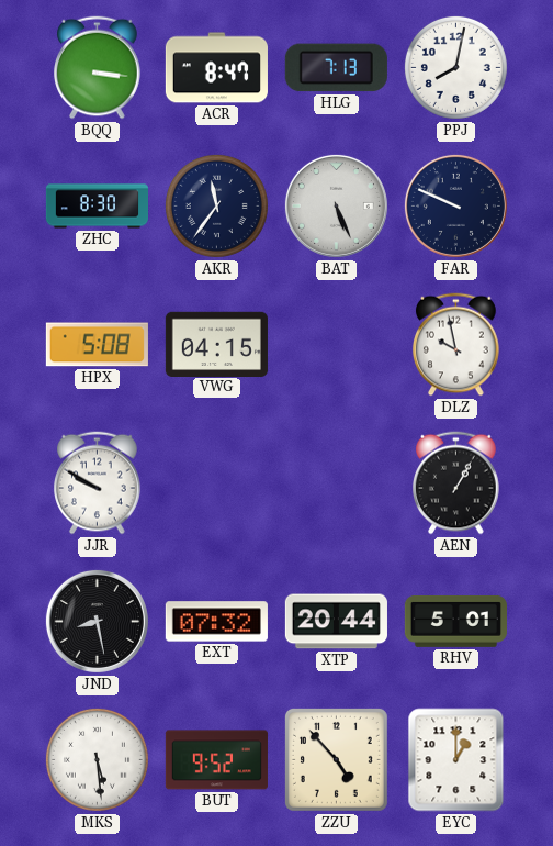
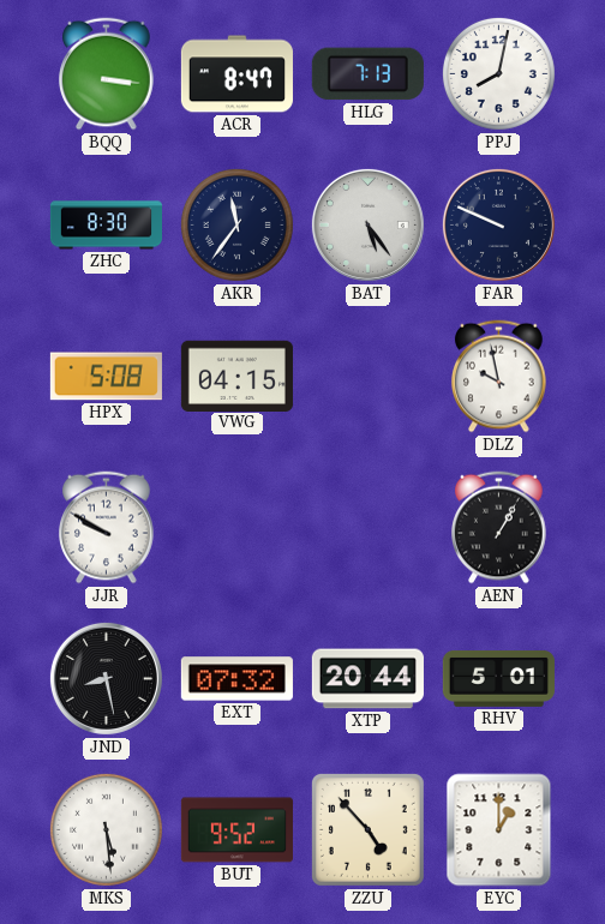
BAT: 5:26 -> 5:24
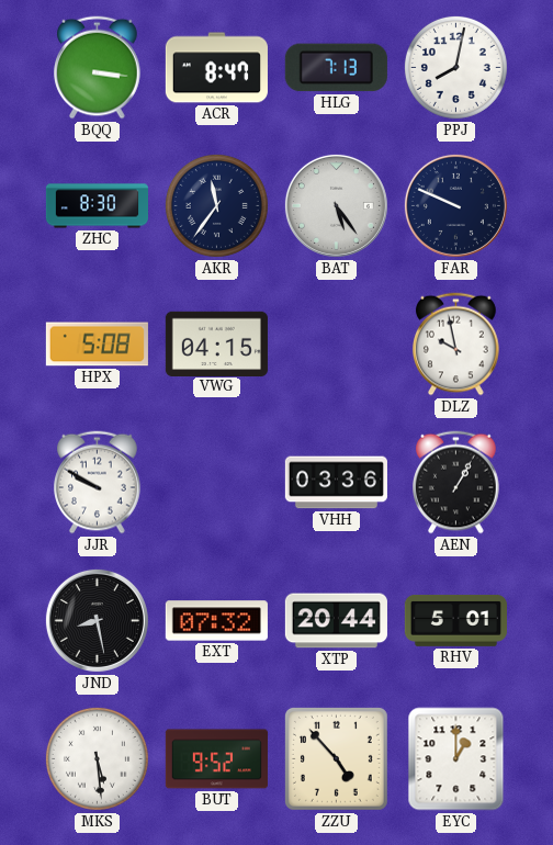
VHH: none -> 03:36
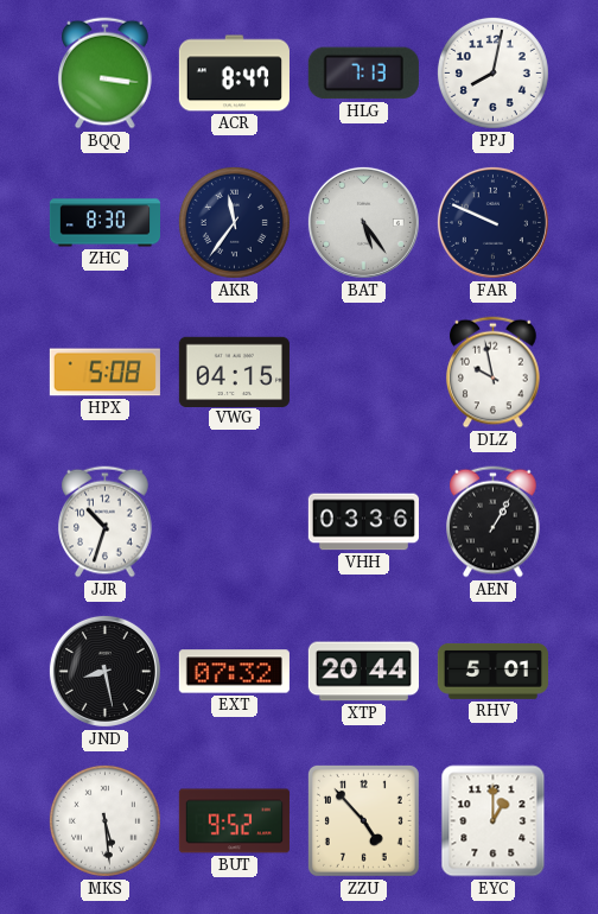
JJR: 9:50 -> 10:33
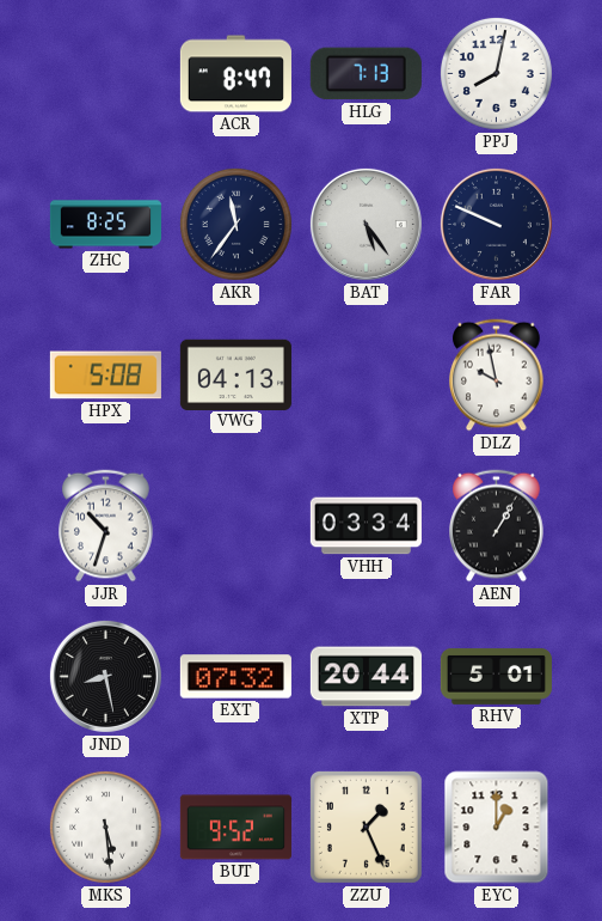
BQQ: 3:16 -> none
ZHC: 8:30 -> 8:25
VWG: 04:15 -> 04:13
VHH: 03:36 -> 03:34
ZZU: 4:53 -> 1:26
